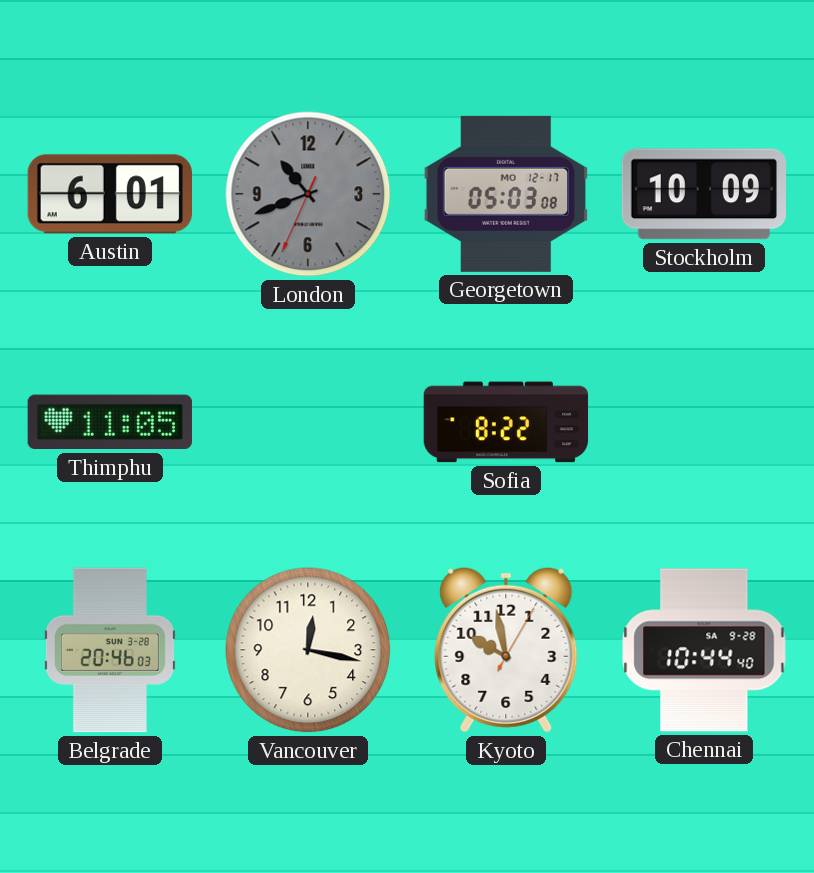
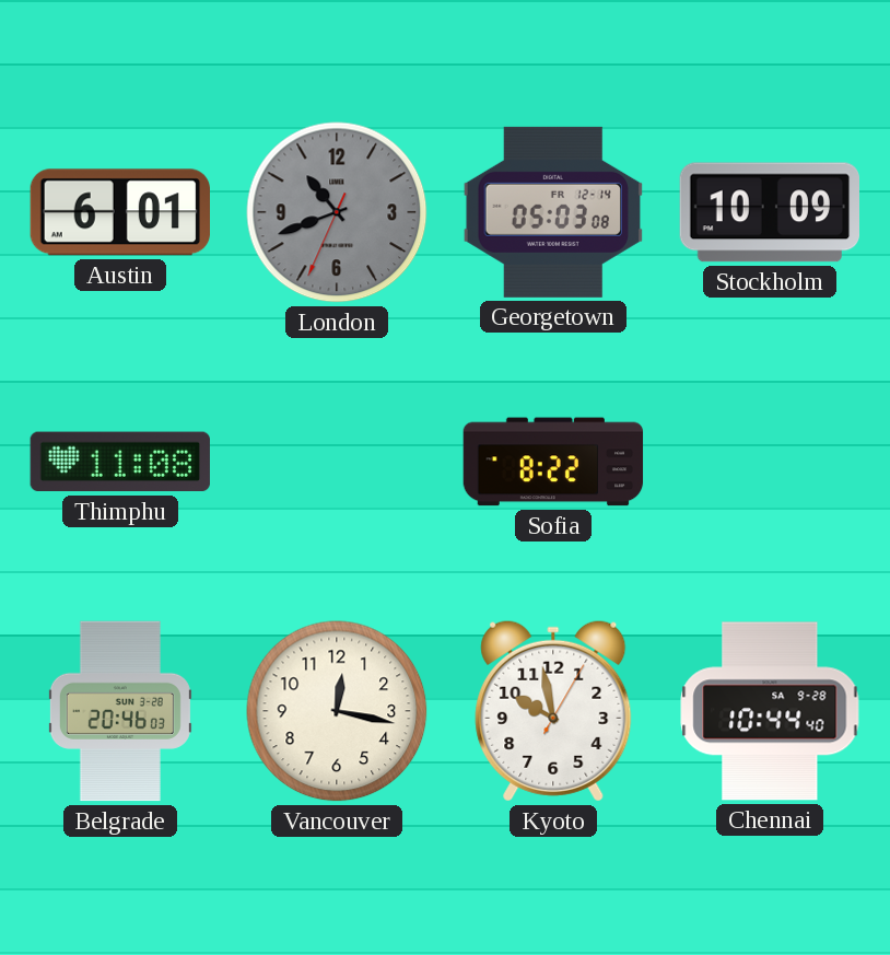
Georgetown date: MO 12-17 -> FR 12-14
Thimphu: 11:05 -> 11:08
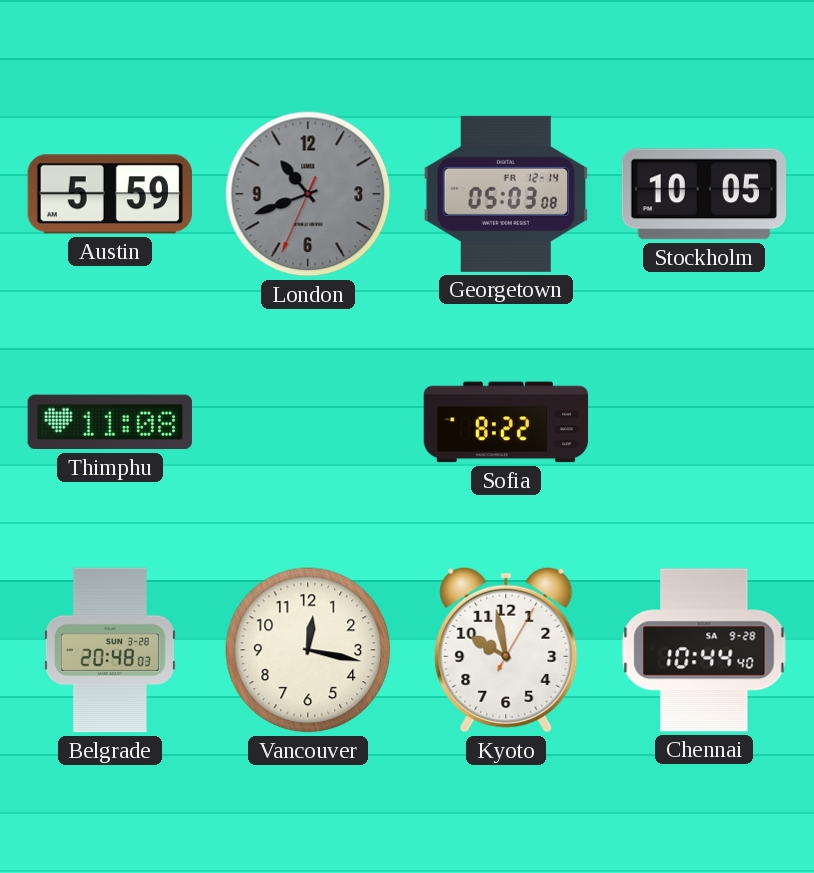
Austin: 6:01 -> 5:59
Stockholm: 10:09 -> 10:05
Belgrade: 20:46 -> 20:48
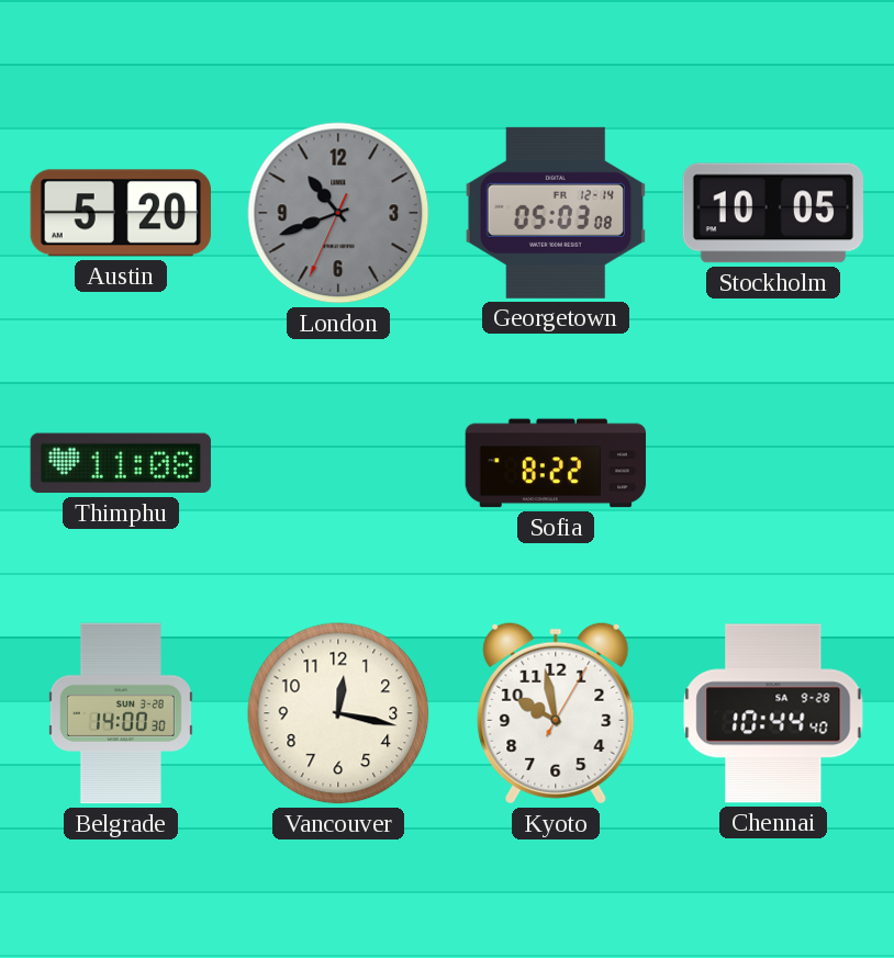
Austin: 5:59 -> 5:20
Belgrade: 20:48 -> 14:00
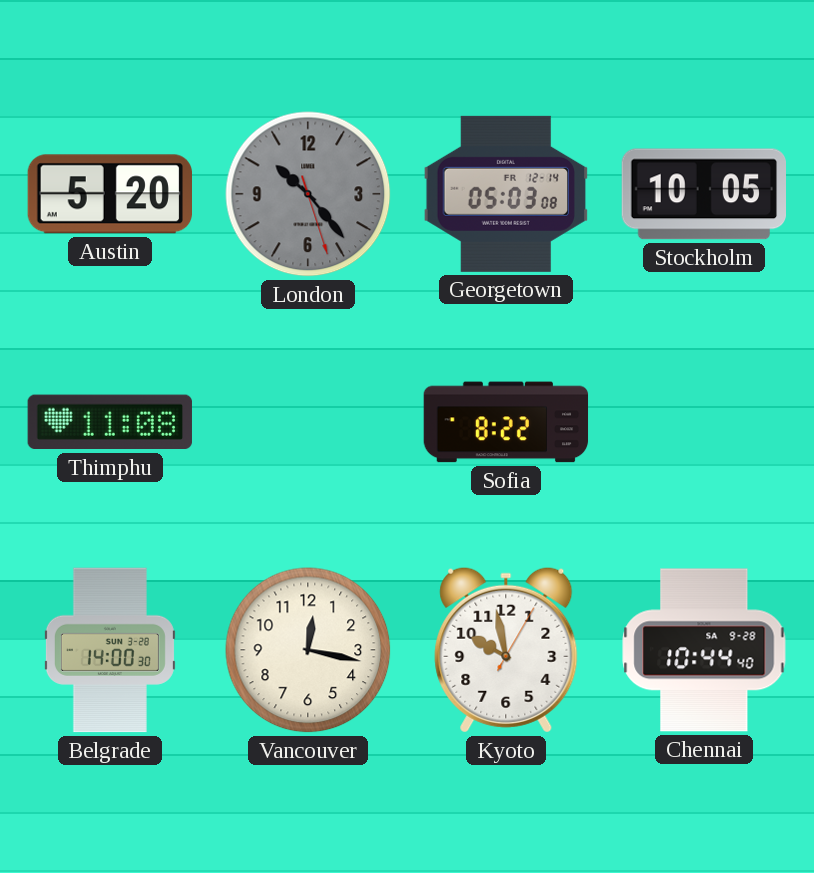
London: 10:41 -> 10:23
